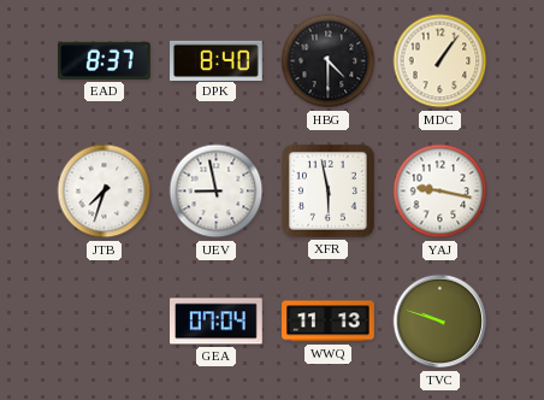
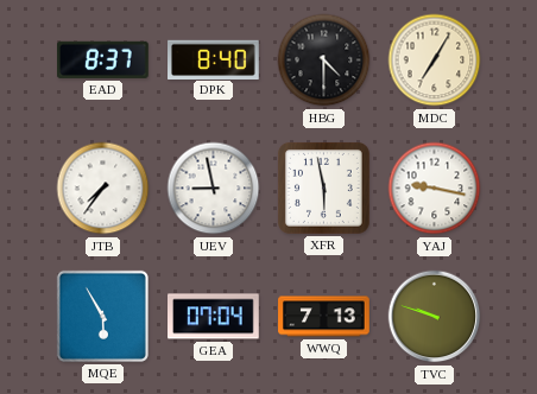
MDC: 1:06 -> 7:05
JTB: 7:33 -> 7:36
MQE: none -> 5:55
WWQ: 11:13 -> 7:13
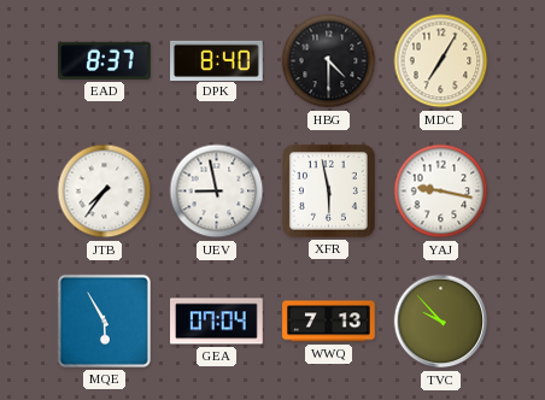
TVC: 9:48 -> 9:53
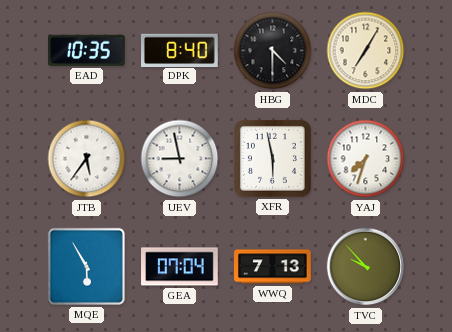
EAD: 8:37 -> 10:35
JTB: 7:36 -> 5:36
YAJ: 9:17 -> 7:33
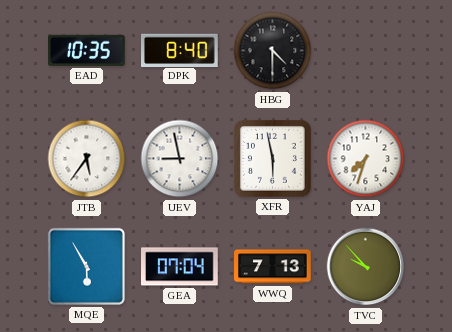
MDC: 7:05 -> none
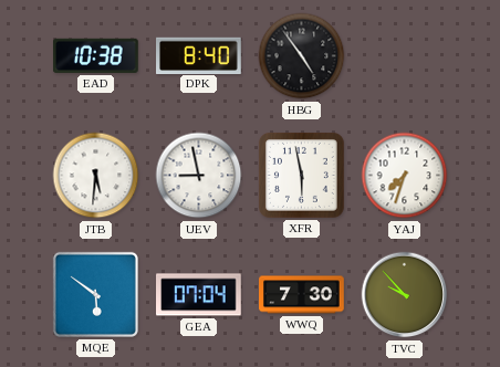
EAD: 10:35 -> 10:38
HBG: 4:30 -> 4:54
JTB: 5:36 -> 5:31
MQE: 5:55 -> 5:51
WWQ: 7:13 -> 7:30
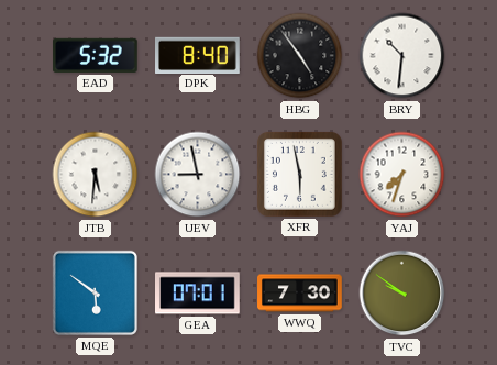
EAD: 10:38 -> 5:32
BRY: none -> 10:31
GEA: 07:04 -> 07:01
TVC: 9:53 -> 9:51
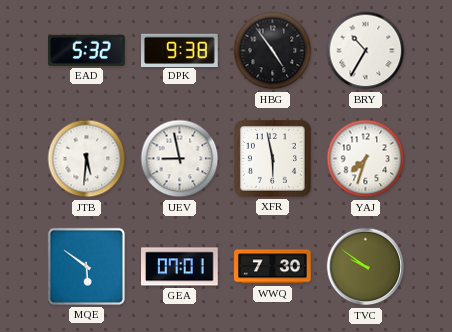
DPK: 8:40 -> 9:38
BRY: 10:31 -> 10:35
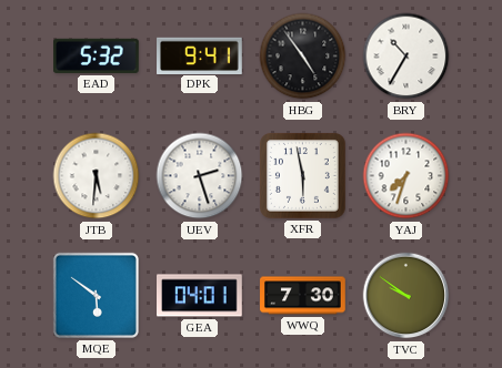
DPK: 9:38 -> 9:41
UEV: 8:58 -> 2:27
GEA: 07:01 -> 04:01
